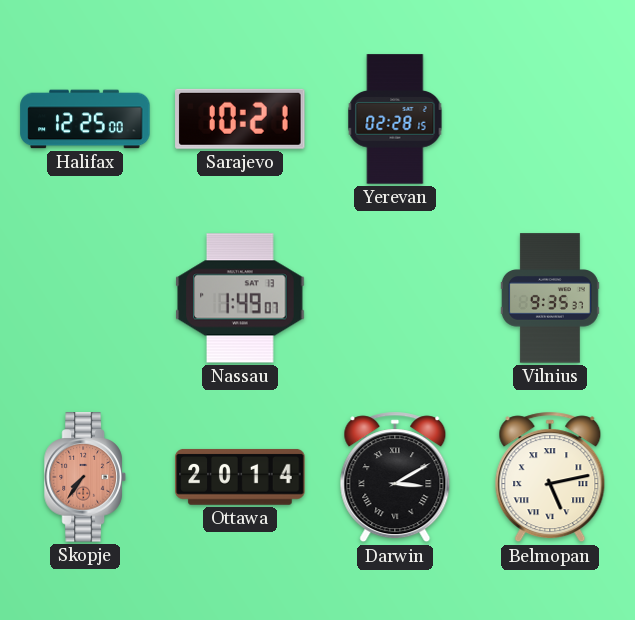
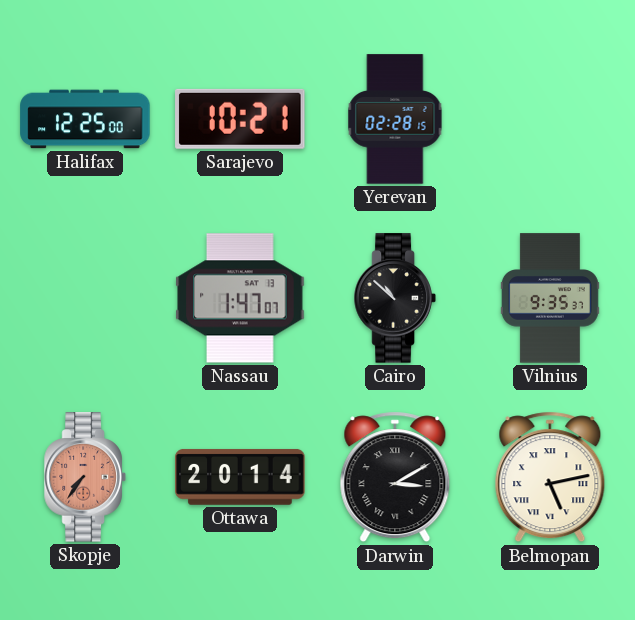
Nassau: 1:49 -> 1:47
Cairo: none -> 10:52
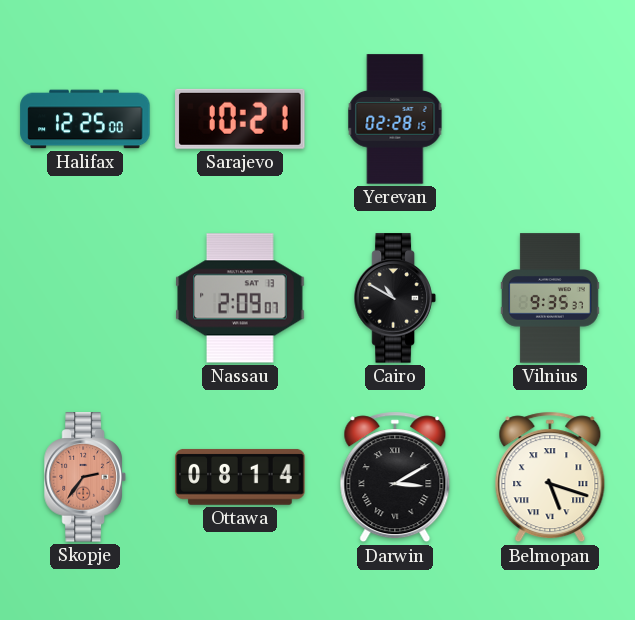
Nassau: 1:47 -> 2:09
Cairo: 10:52 -> 10:50
Skopje: 7:36 -> 2:36
Ottawa: 20:14 -> 08:14
Belmopan: 5:13 -> 5:18
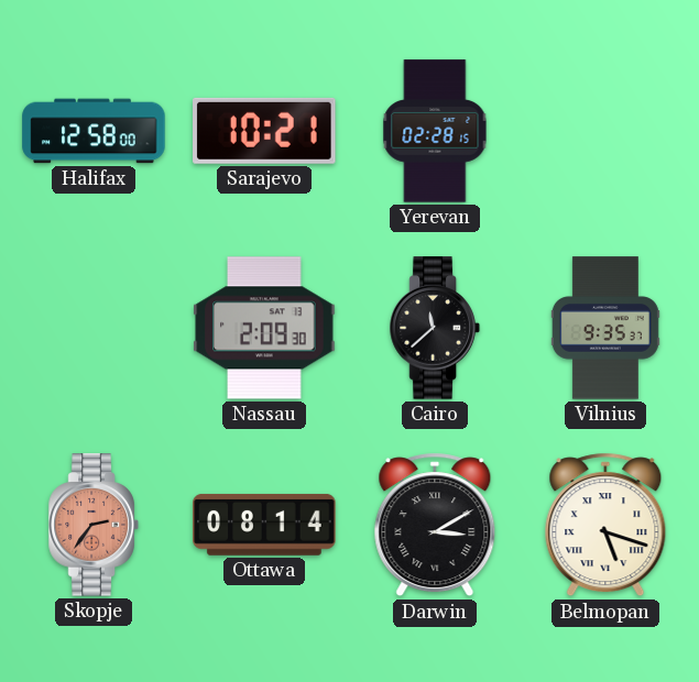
Halifax: 12:25 -> 12:58
Nassau: 2:09:07 -> 2:09:30
Cairo: 10:50 -> 11:38
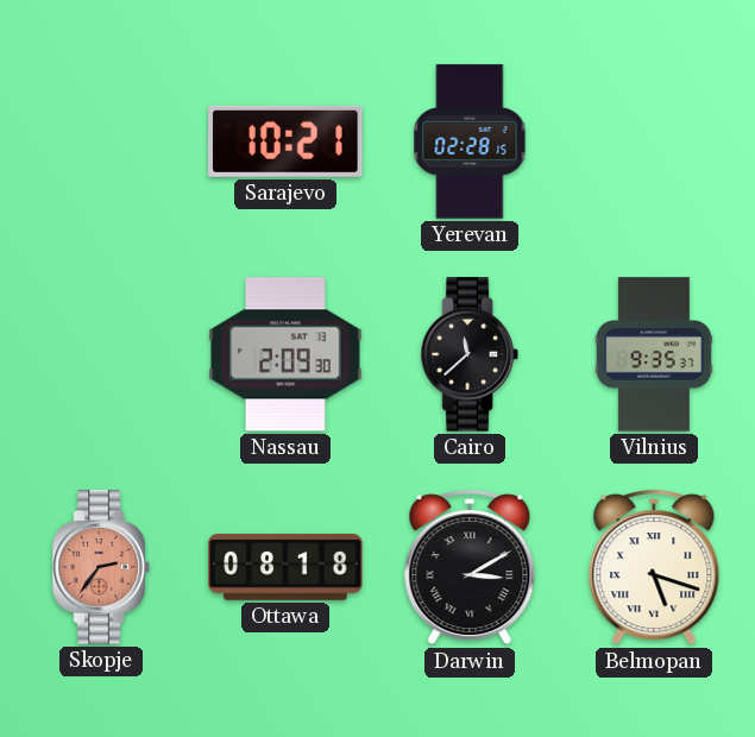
Halifax: 12:58 -> none
Ottawa: 08:14 -> 08:18
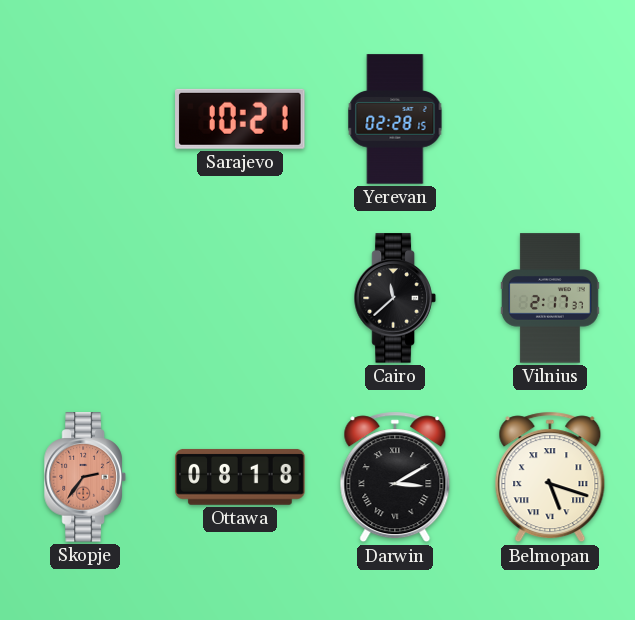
Nassau: 2:09 -> none
Vilnius: 9:35 -> 2:17
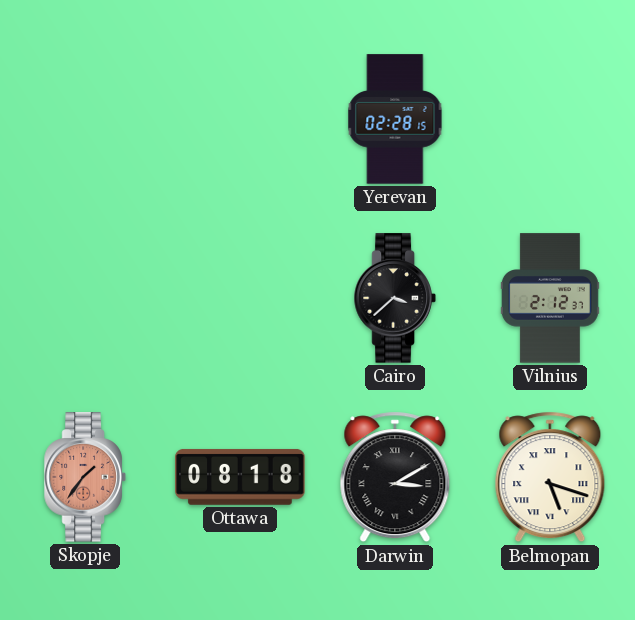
Sarajevo: 10:21 -> none
Cairo: 11:38 -> 3:38
Vilnius: 2:17 -> 2:12
Skopje: 2:36 -> 1:36
